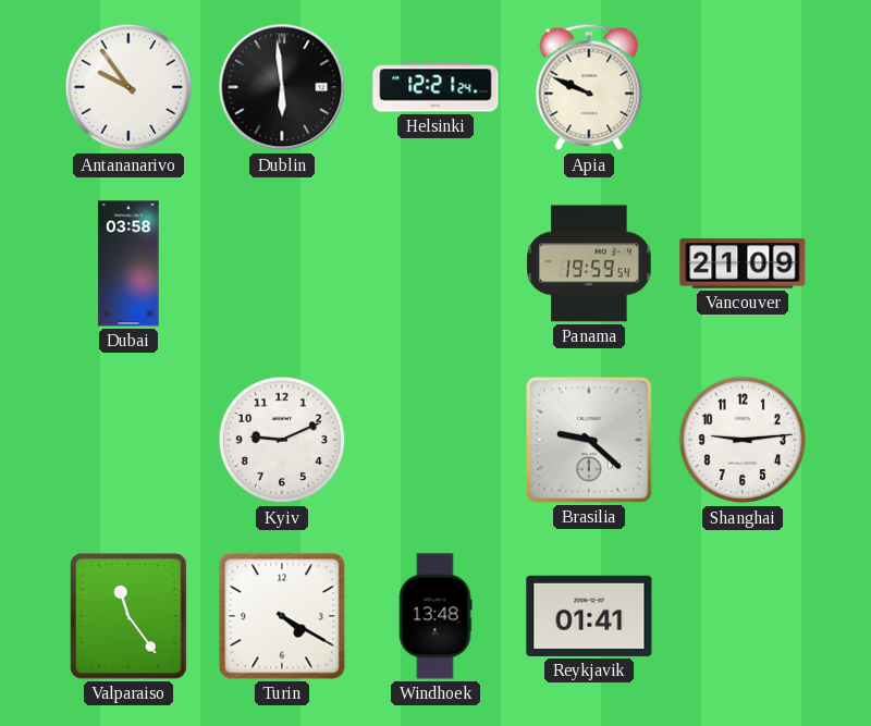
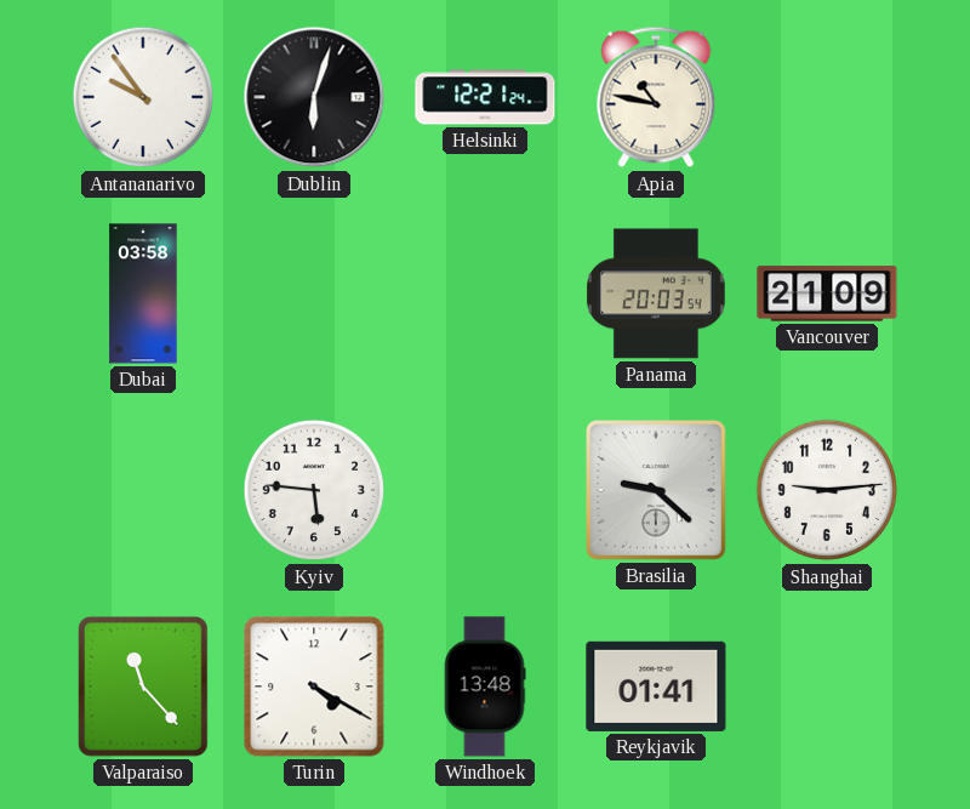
Dublin: 5:59 -> 6:03
Apia: 9:49 -> 10:47
Panama: 19:59 -> 20:03
Kyiv: 9:11 -> 5:46
Valparaiso: 11:24 -> 11:23
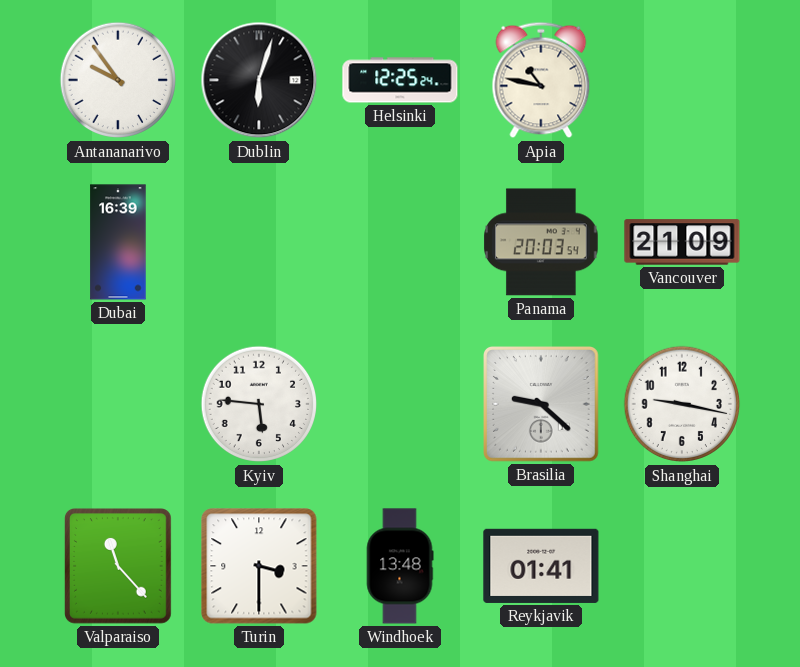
Helsinki: 12:21 -> 12:25
Dubai: 03:58 -> 16:39
Shanghai: 9:14 -> 9:17
Turin: 4:20 -> 3:30
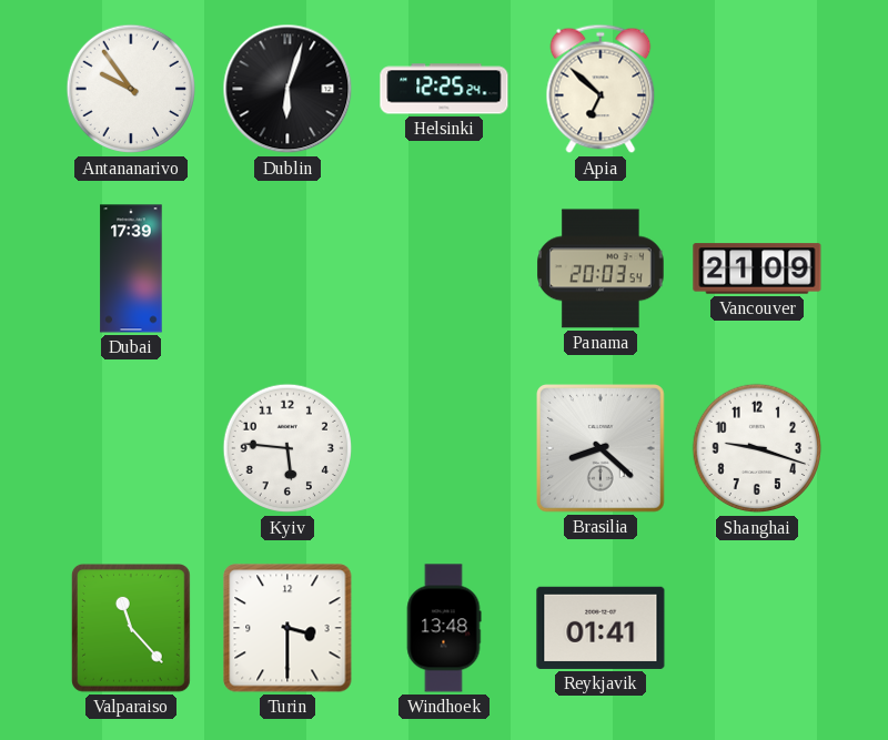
Apia: 10:47 -> 6:52
Dubai: 16:39 -> 17:39
Brasilia: 9:22 -> 8:22
Shanghai: 9:17 -> 9:18
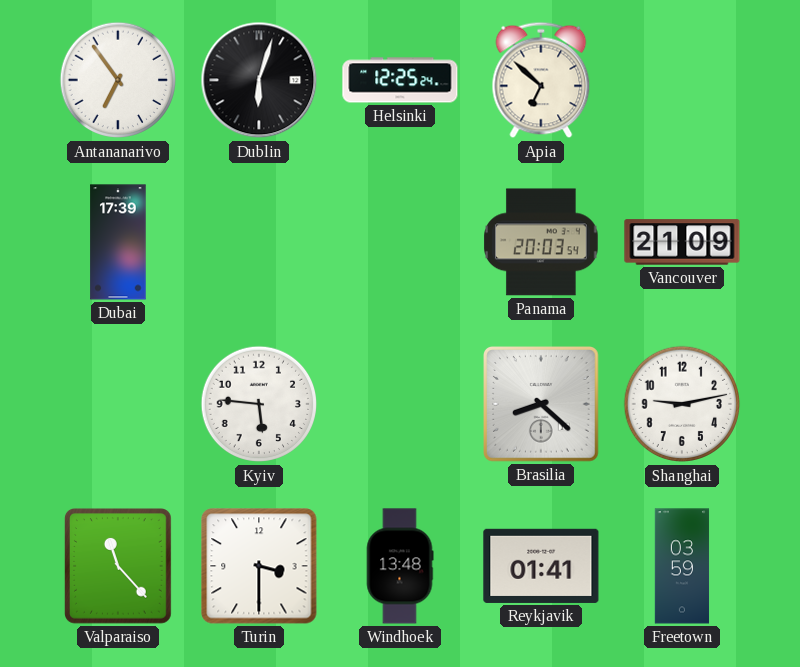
Antananarivo: 9:54 -> 6:54
Shanghai: 9:18 -> 9:13
Freetown: none -> 03:59
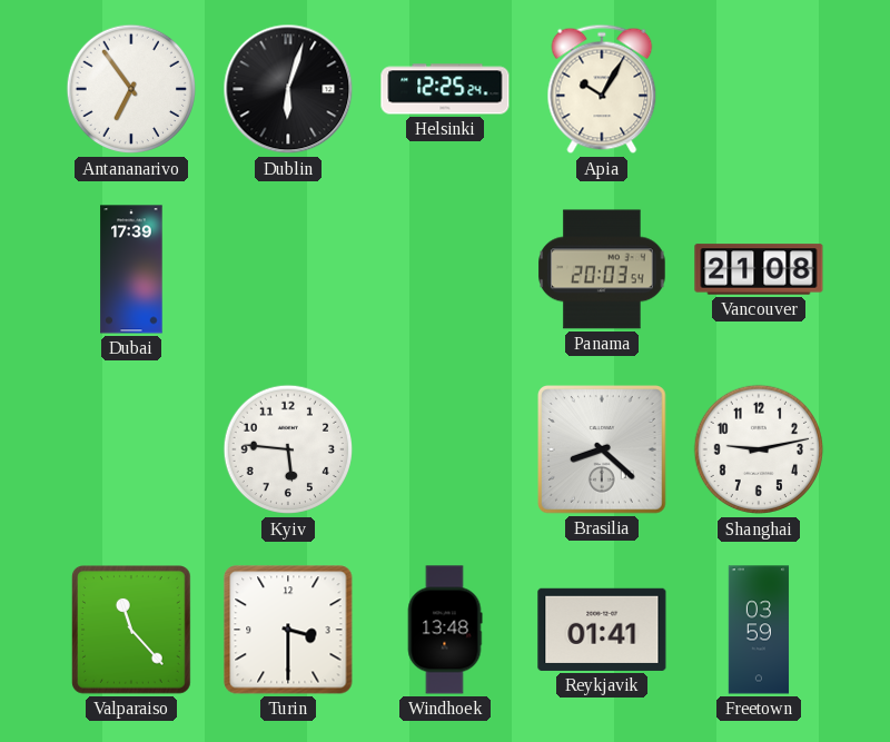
Apia: 6:52 -> 10:05
Vancouver: 21:09 -> 21:08
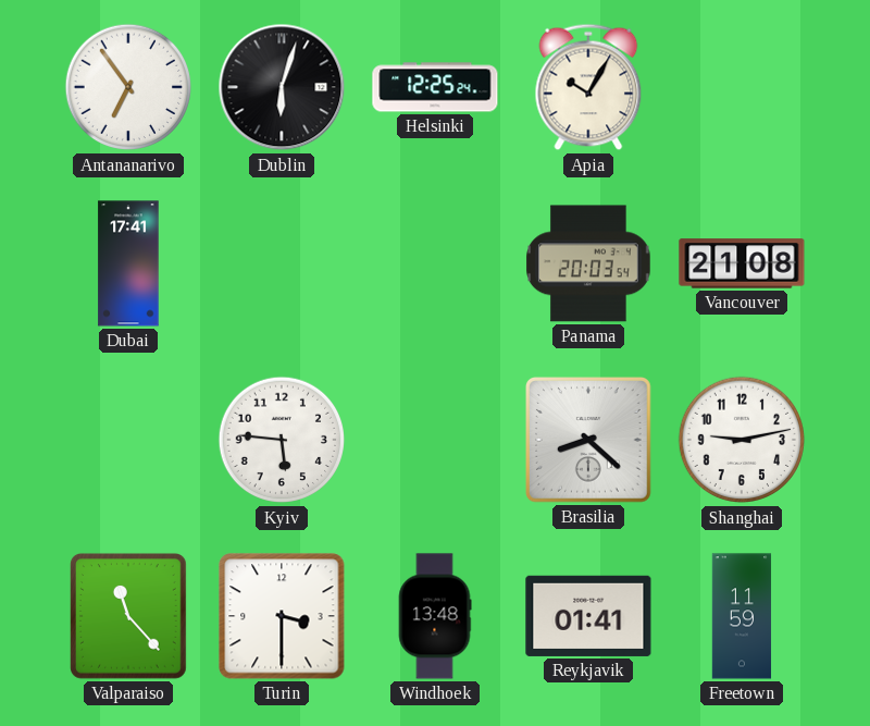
Dubai: 17:39 -> 17:41
Freetown: 03:59 -> 11:59
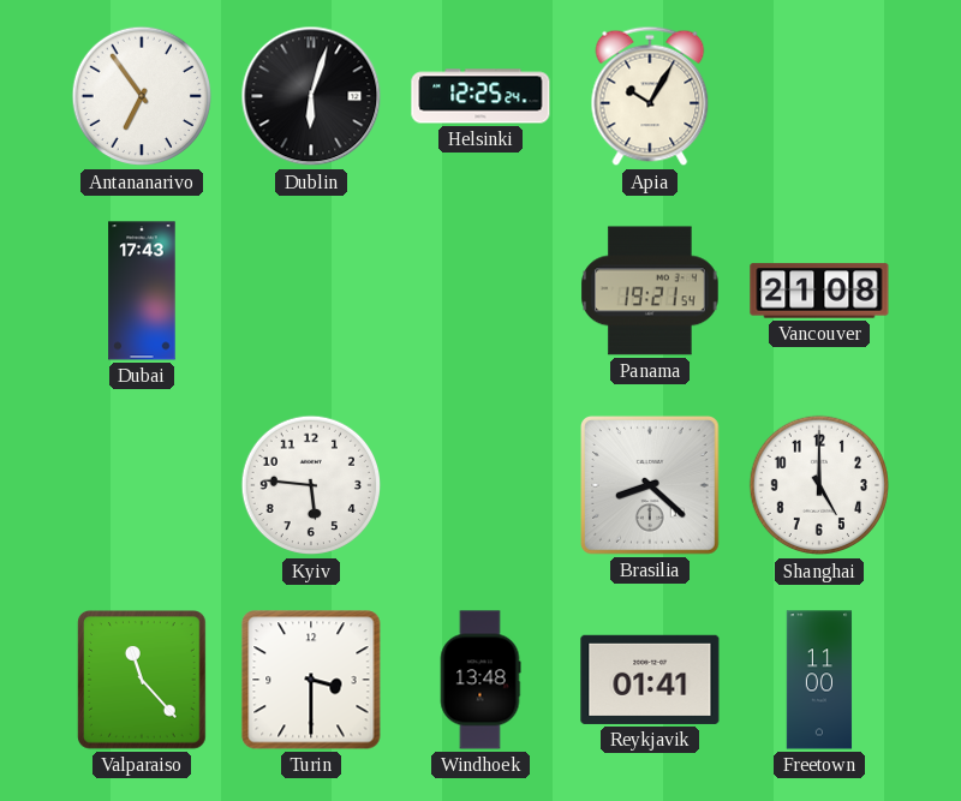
Dubai: 17:41 -> 17:43
Panama: 20:03 -> 19:21
Shanghai: 9:13 -> 5:00
Freetown: 11:59 -> 11:00
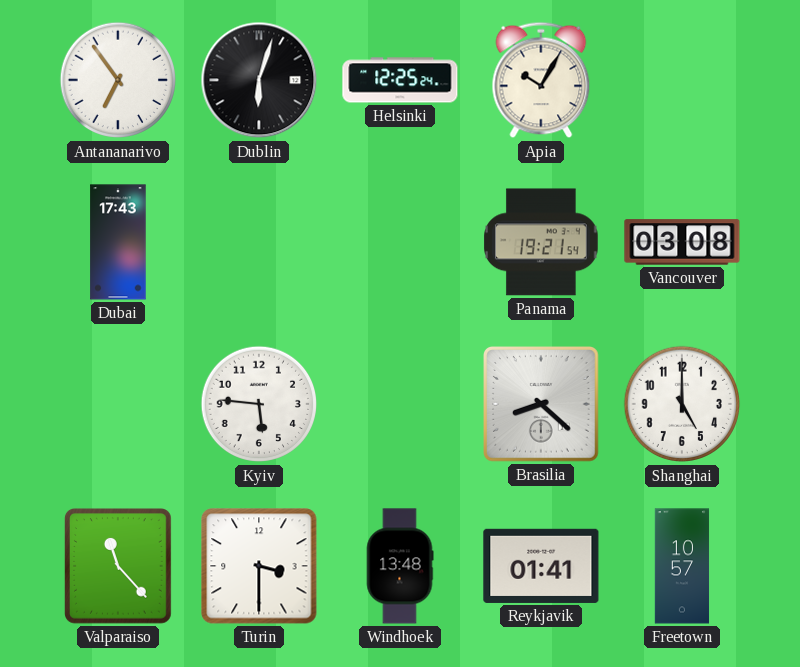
Vancouver: 21:08 -> 03:08
Freetown: 11:00 -> 10:57
